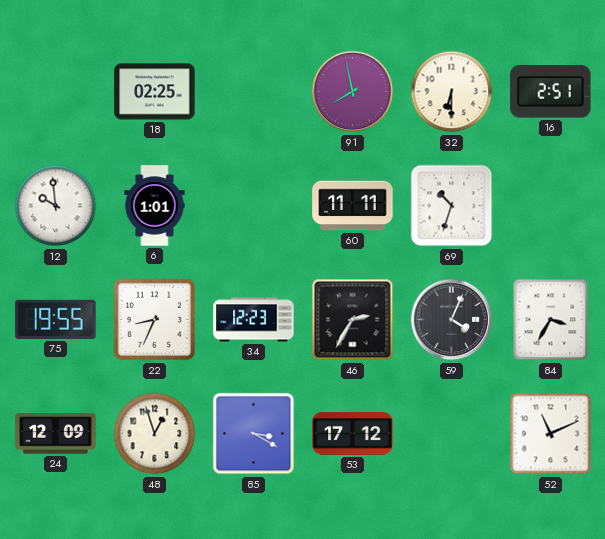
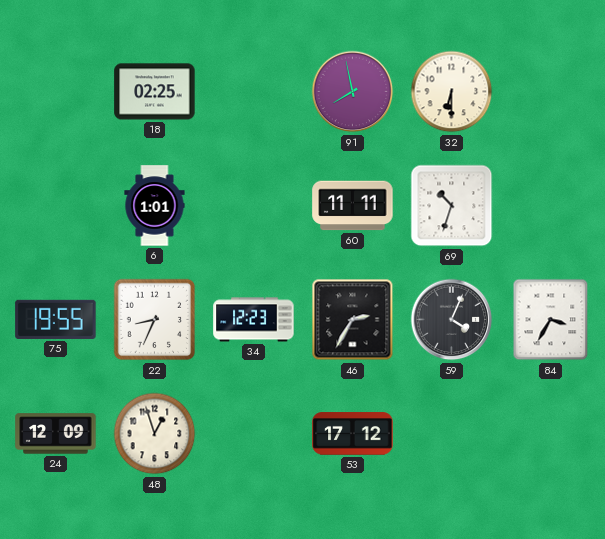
16: 2:51 -> none
12: 9:59 -> none
85: 3:20 -> none
52: 11:11 -> none
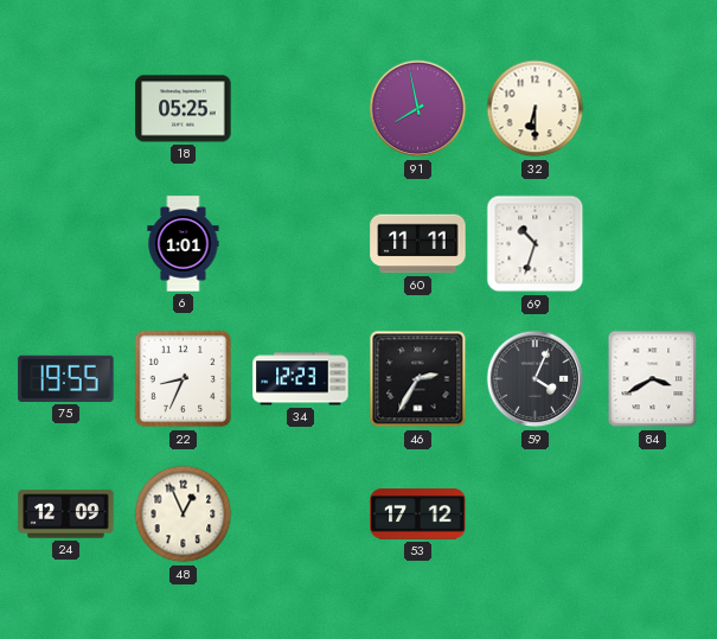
18: 02:25 -> 05:25
84: 3:35 -> 3:40
48: 12:57 -> 12:56
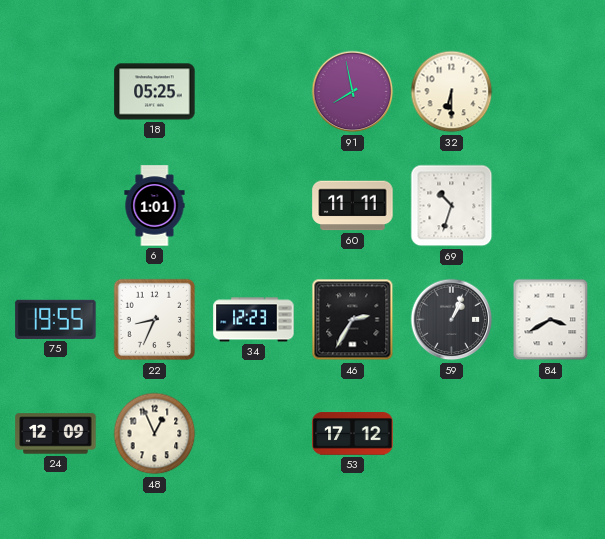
59: 4:04 -> 1:04
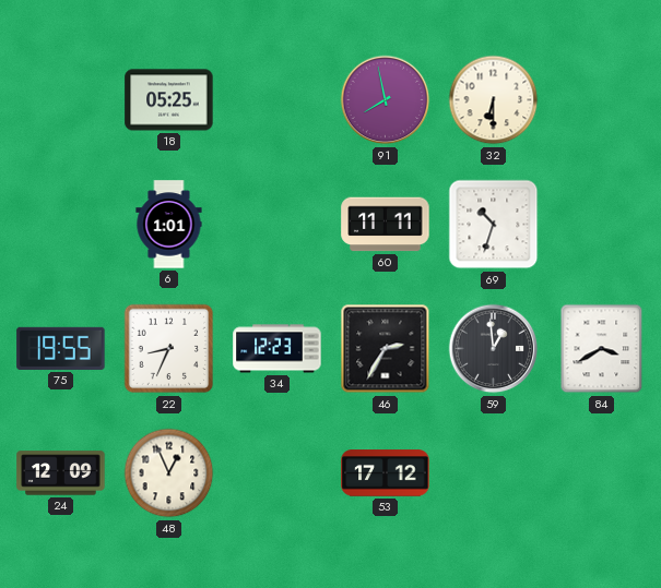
59: 1:04 -> 12:59
